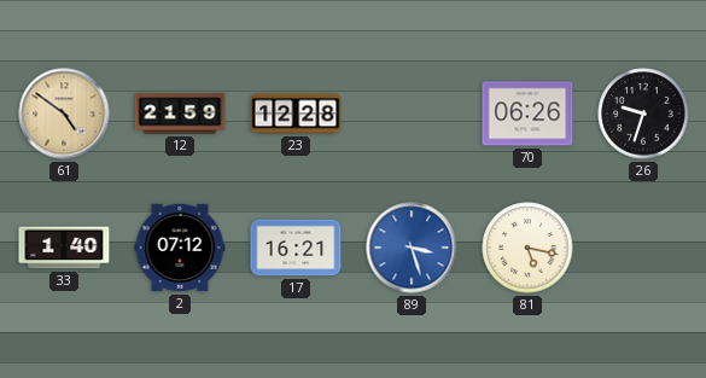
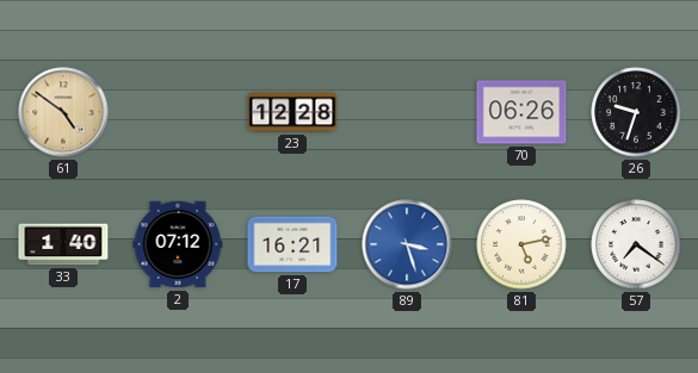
12: 21:59 -> none
81: 5:17 -> 5:13
57: none -> 7:21
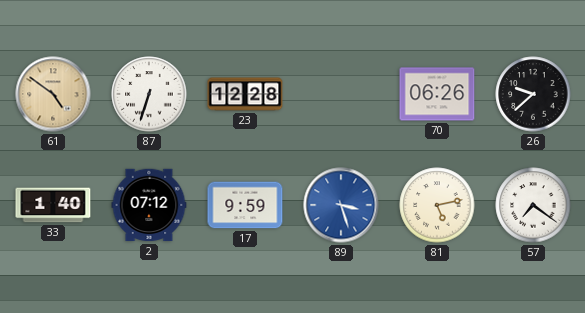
87: none -> 6:33
26: 9:33 -> 9:38
17: 16:21 -> 9:59
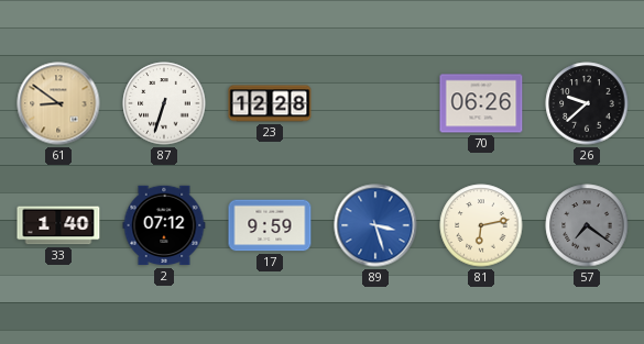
61: 4:51 -> 8:51
81: 5:13 -> 6:13
57 dial: white -> grey
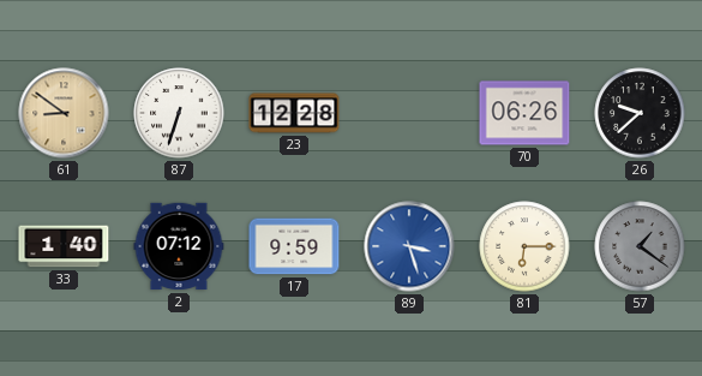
81: 6:13 -> 6:15
57: 7:21 -> 1:21
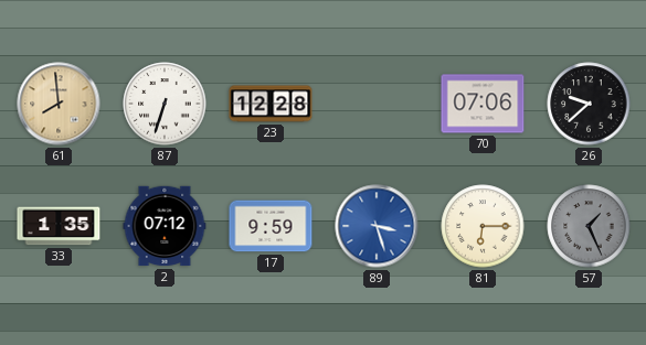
61: 8:51 -> 7:59
70: 06:26 -> 07:06
33: 1:40 -> 1:35
57: 1:21 -> 1:26
